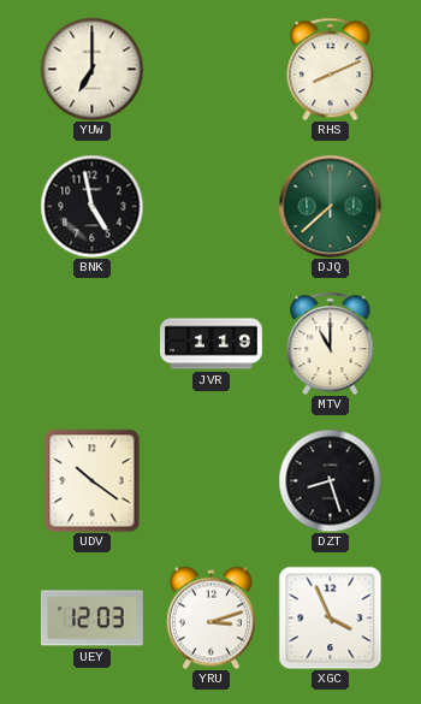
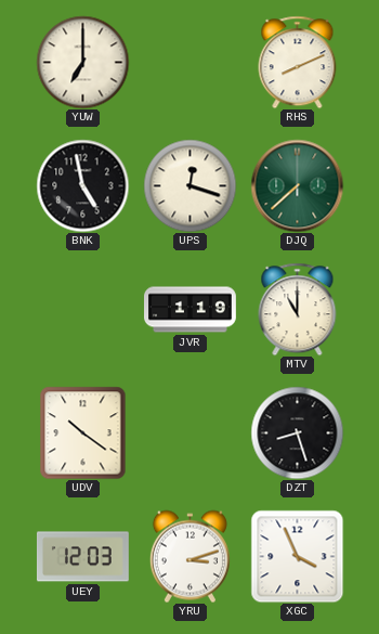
UPS: none -> 12:18
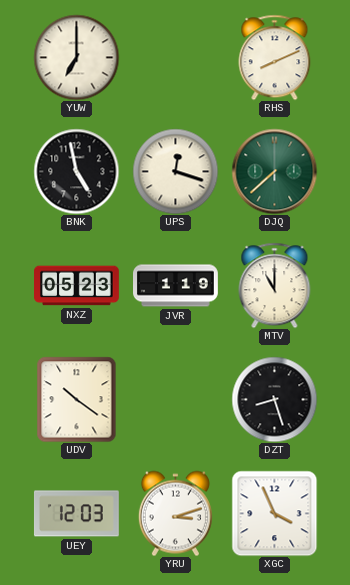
NXZ: none -> 05:23
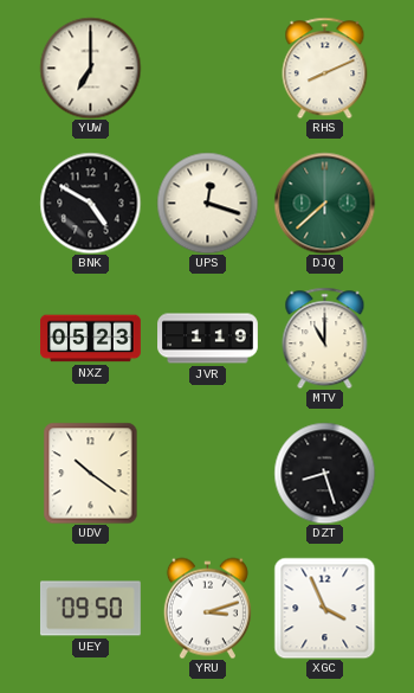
BNK: 4:58 -> 4:50
UEY: 12:03 -> 09:50
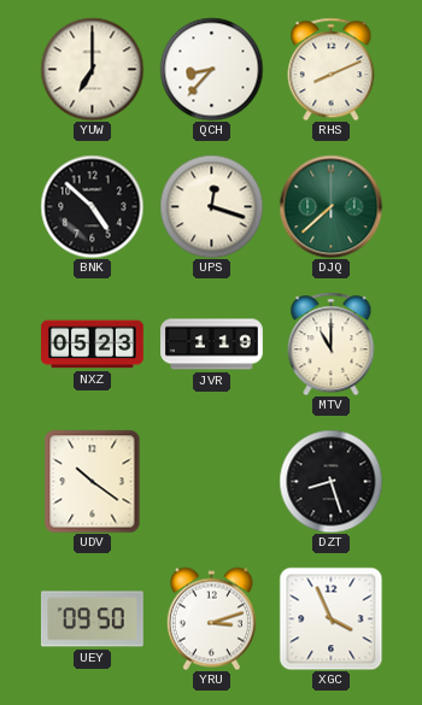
QCH: none -> 8:37
BNK: 4:50 -> 4:52
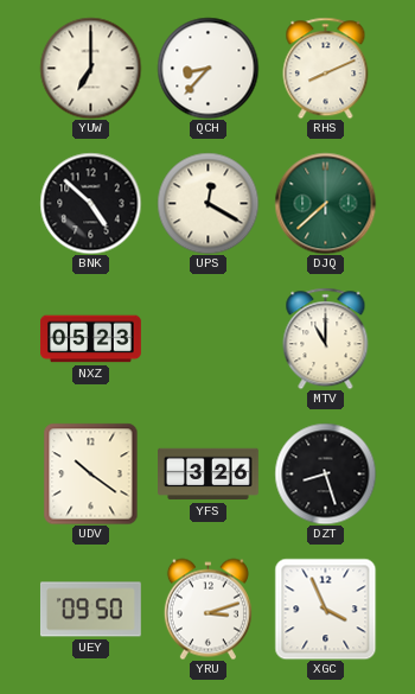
UPS: 12:18 -> 12:20
JVR: 1:19 -> none
YFS: none -> 3:26
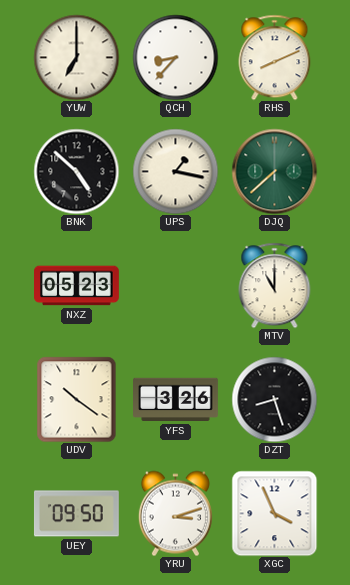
UPS: 12:20 -> 1:17
